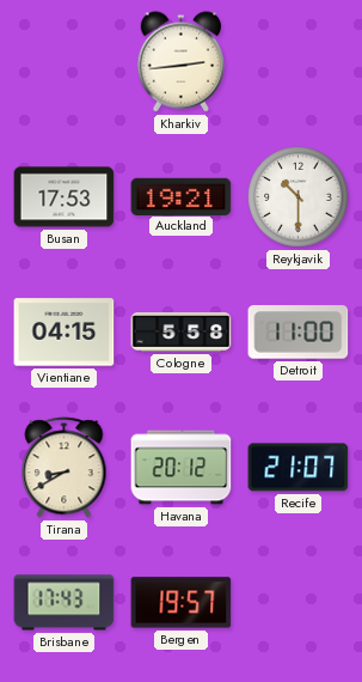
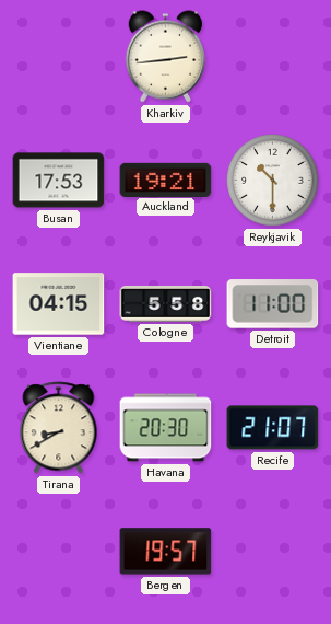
Havana: 20:12 -> 20:30
Brisbane: 17:43 -> none
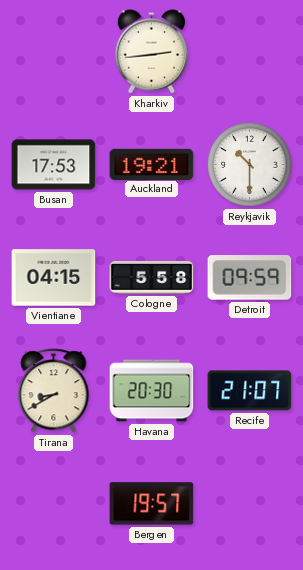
Detroit: 11:00 -> 09:59
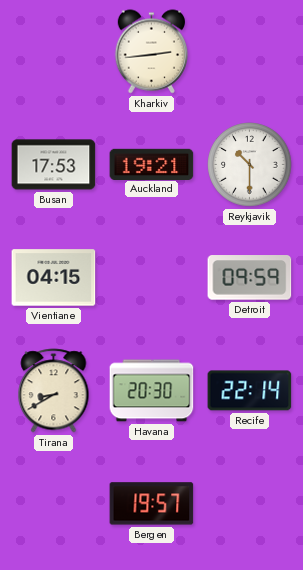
Cologne: 5:58 -> none
Recife: 21:07 -> 22:14
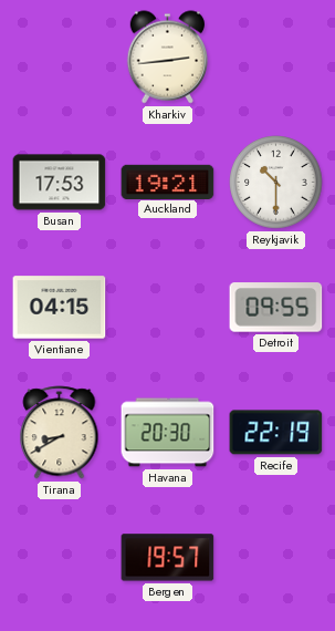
Detroit: 09:59 -> 09:55
Recife: 22:14 -> 22:19
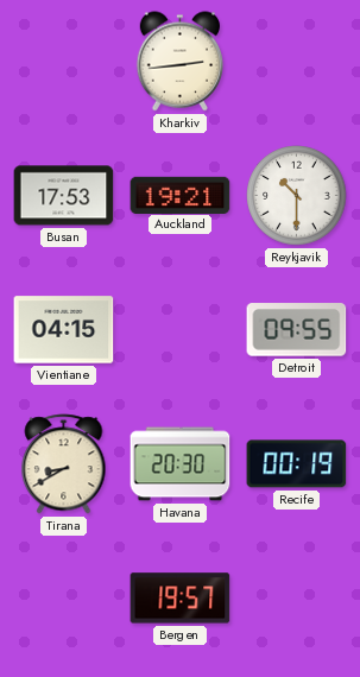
Recife: 22:19 -> 00:19
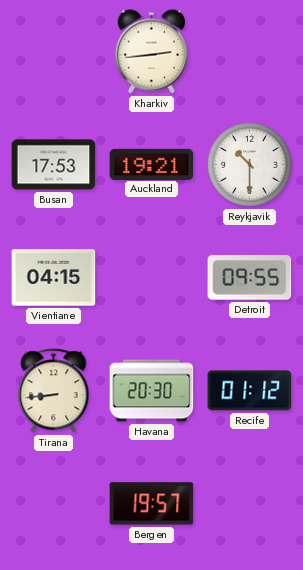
Tirana: 8:40 -> 8:44
Recife: 00:19 -> 01:12
